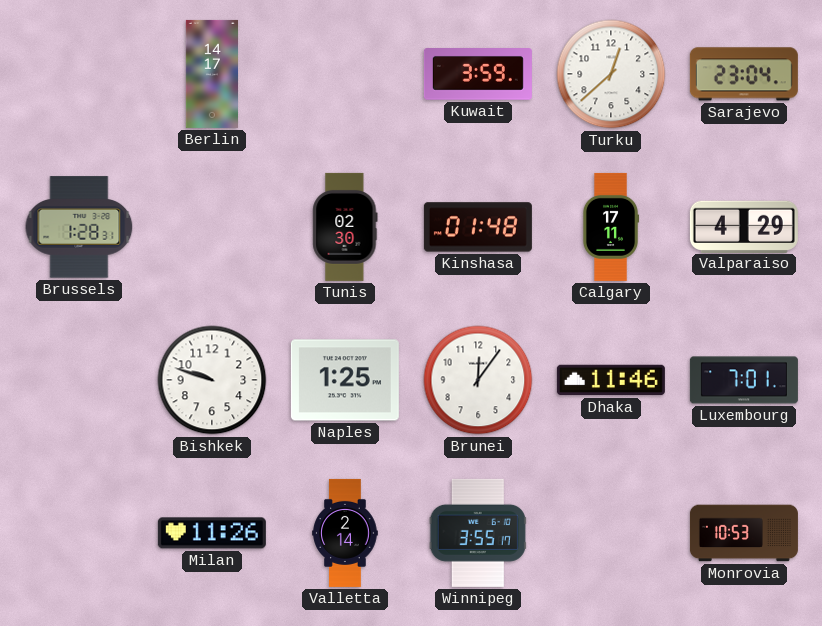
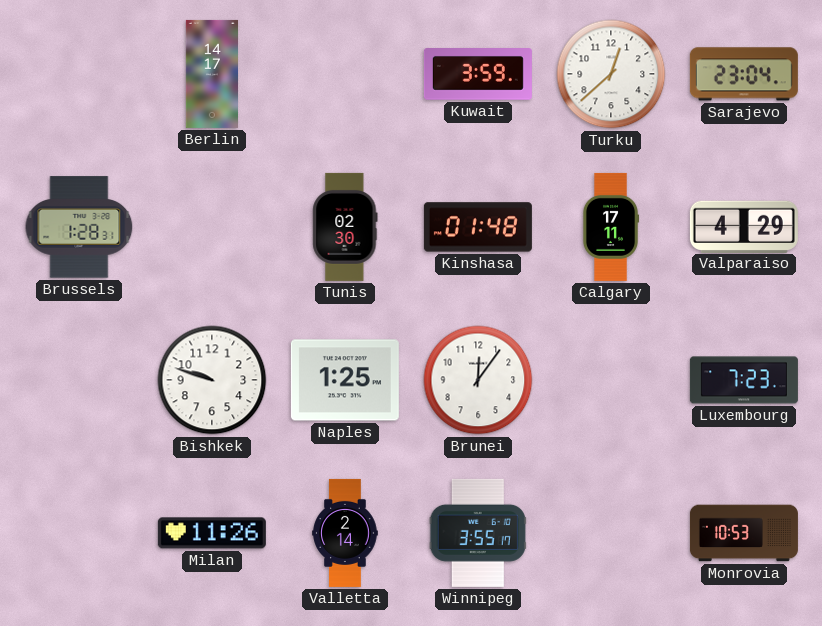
Dhaka: 11:46 -> none
Luxembourg: 7:01 -> 7:23
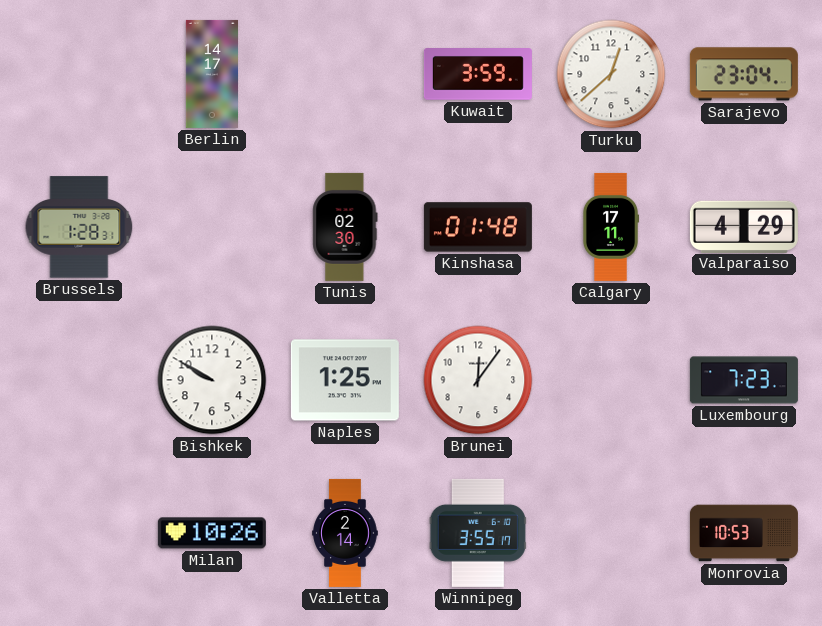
Bishkek: 9:48 -> 9:50
Milan: 11:26 -> 10:26
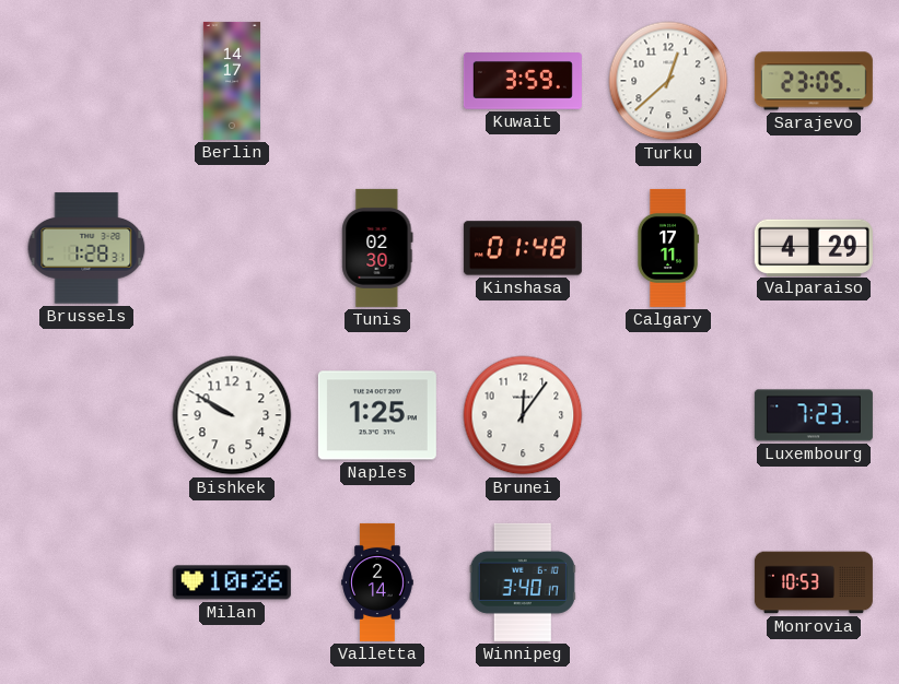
Sarajevo: 23:04 -> 23:05
Winnipeg: 3:55 -> 3:40
